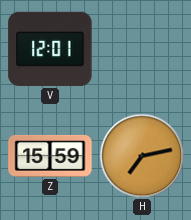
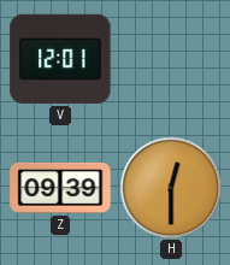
Z: 15:59 -> 09:39
H: 7:13 -> 12:30
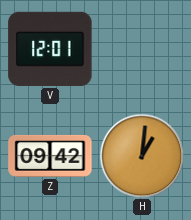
Z: 09:39 -> 09:42
H: 12:30 -> 1:01
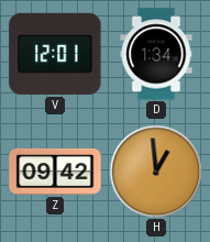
D: none -> 1:34
H: 1:01 -> 12:59
